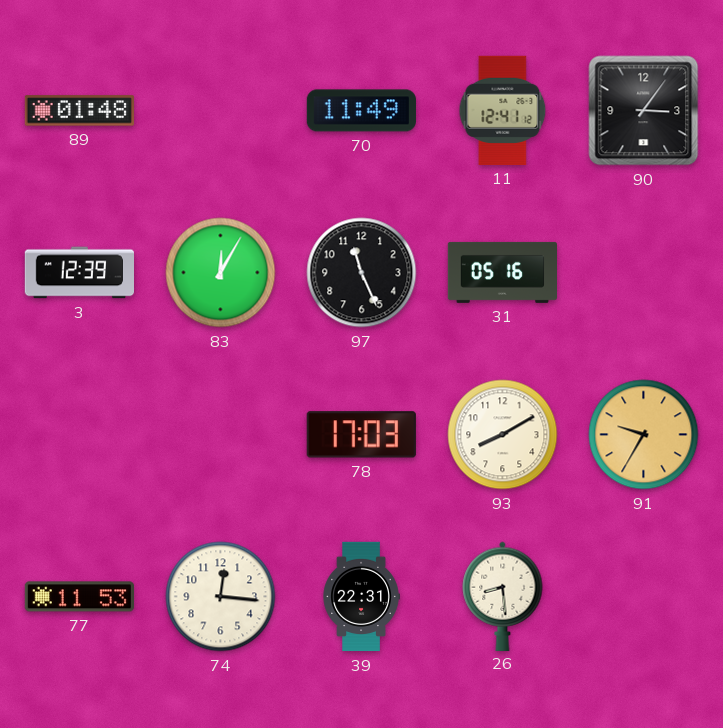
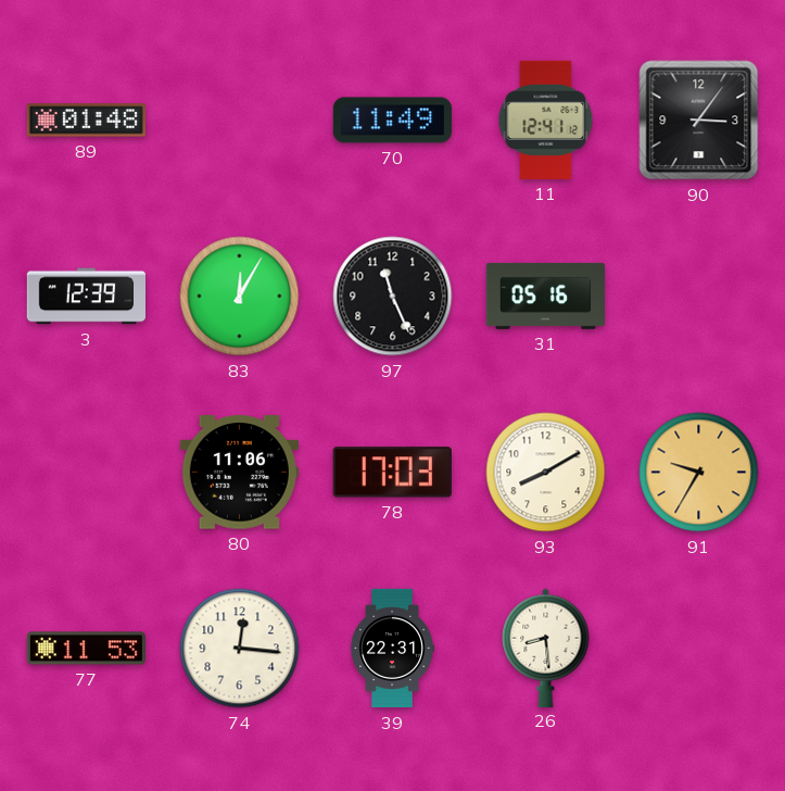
80: none -> 11:06
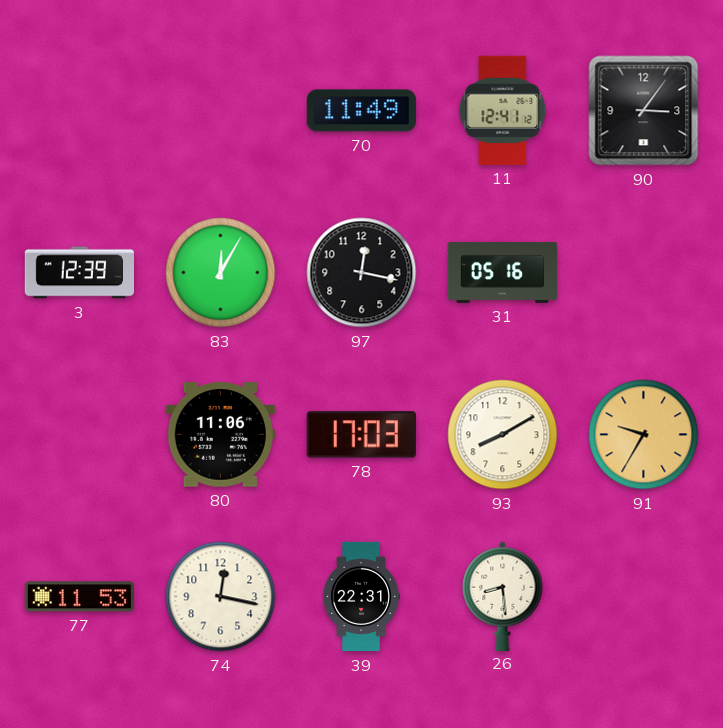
89: 01:48 -> none
97: 11:26 -> 12:17
74: 12:16 -> 12:17
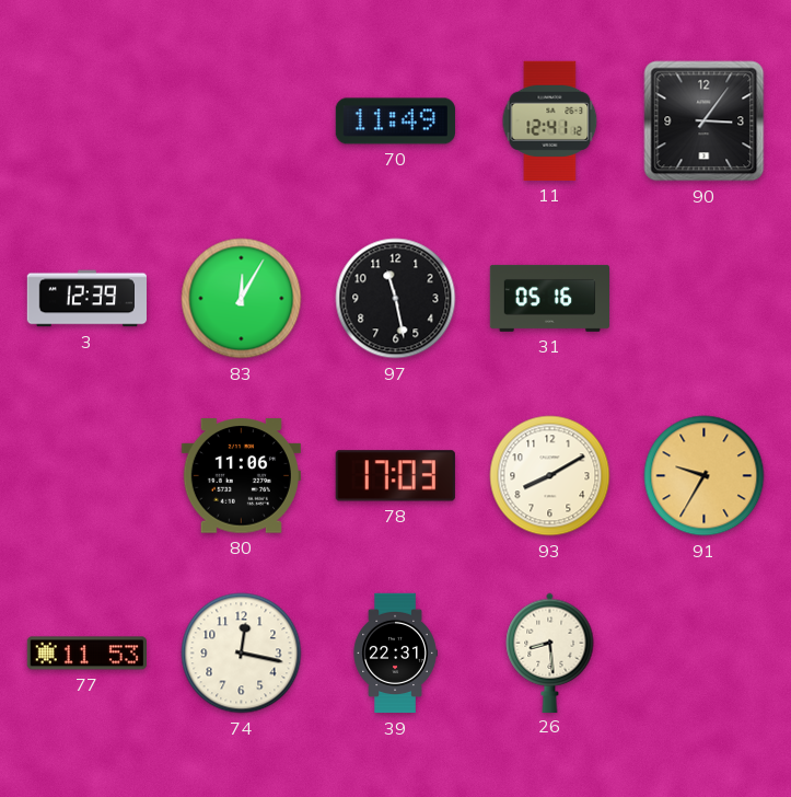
97: 12:17 -> 11:28
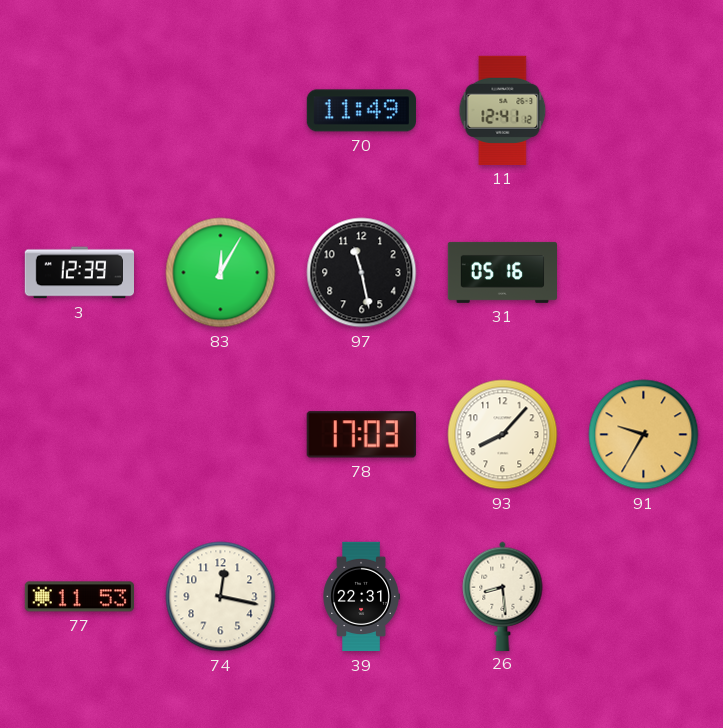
90: 3:06 -> none
80: 11:06 -> none
93: 8:10 -> 8:07
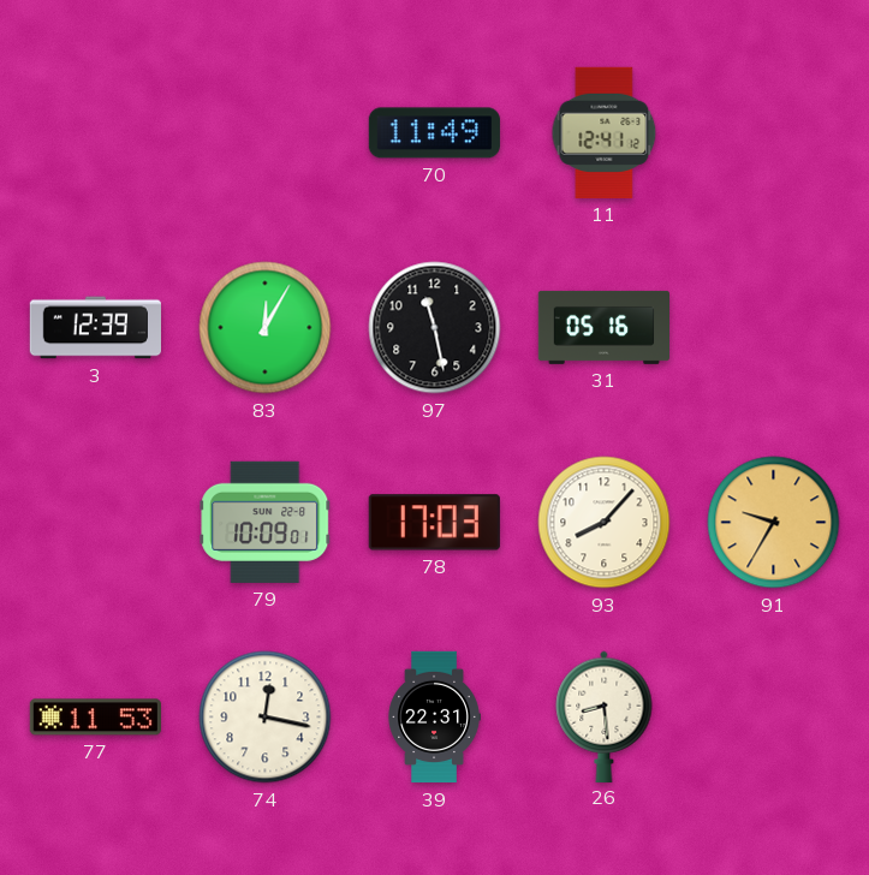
79: none -> 10:09
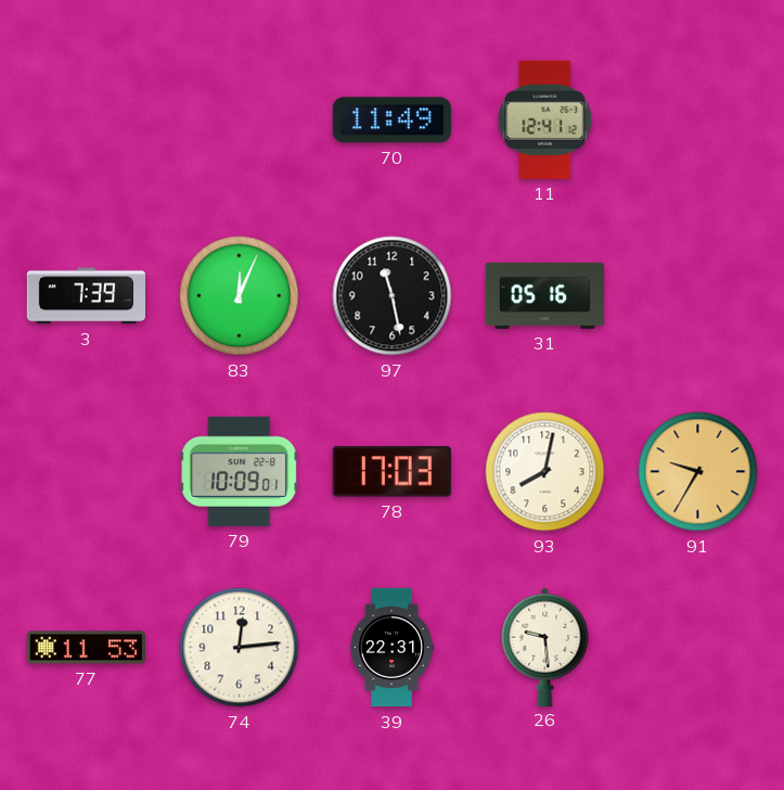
3: 12:39 -> 7:39
83: 12:05 -> 12:04
93: 8:07 -> 8:02
74: 12:17 -> 12:14
26: 8:29 -> 9:29
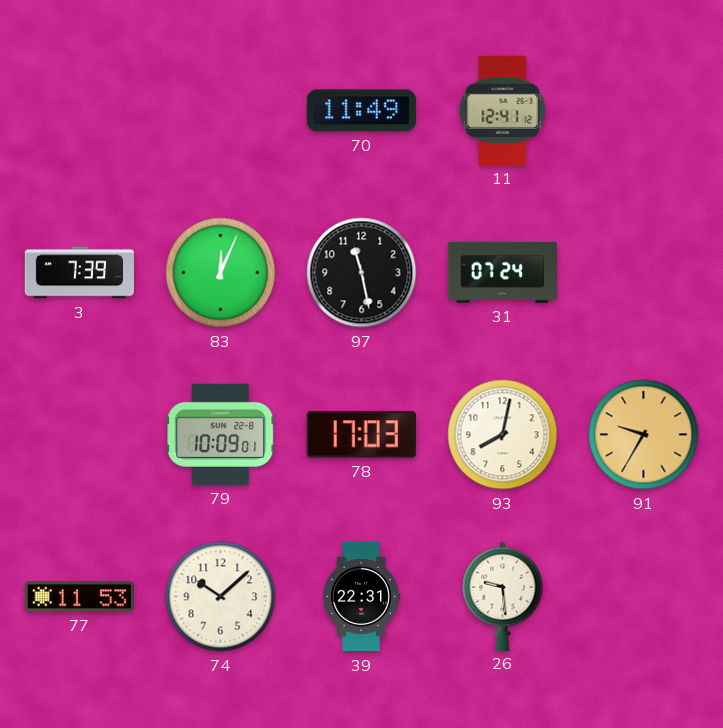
31: 05:16 -> 07:24
74: 12:14 -> 10:08
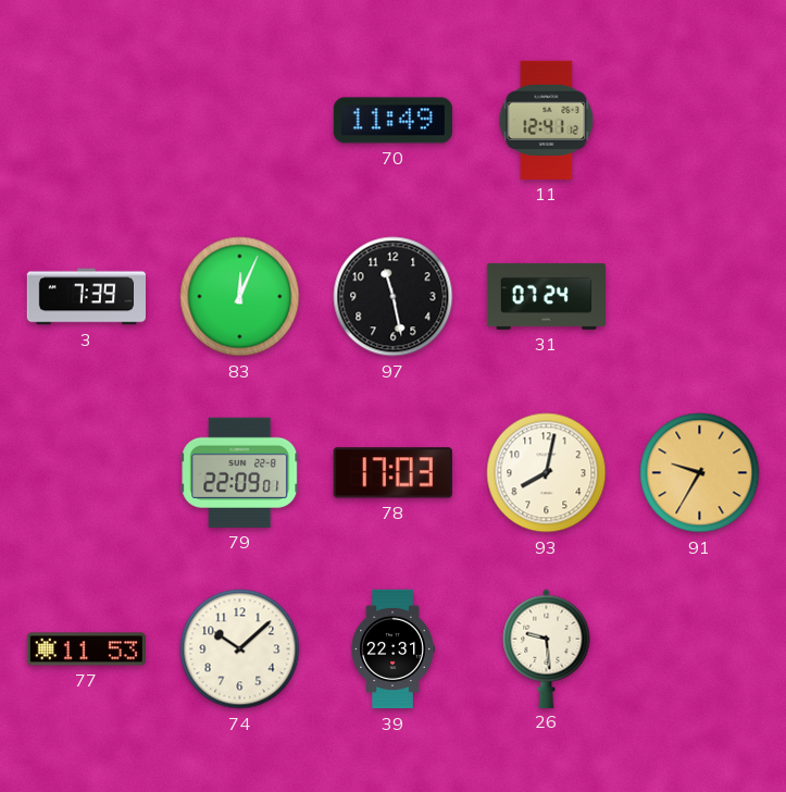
79: 10:09 -> 22:09
